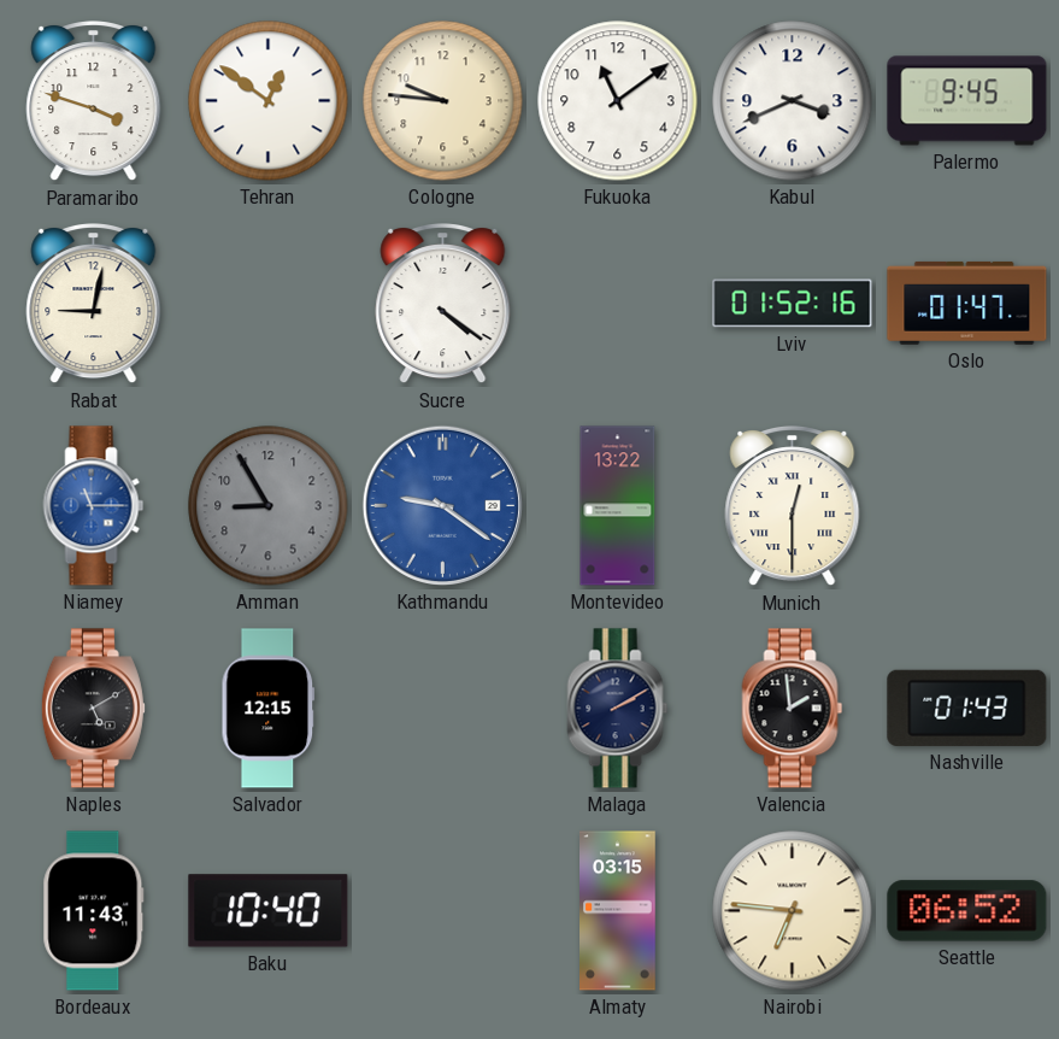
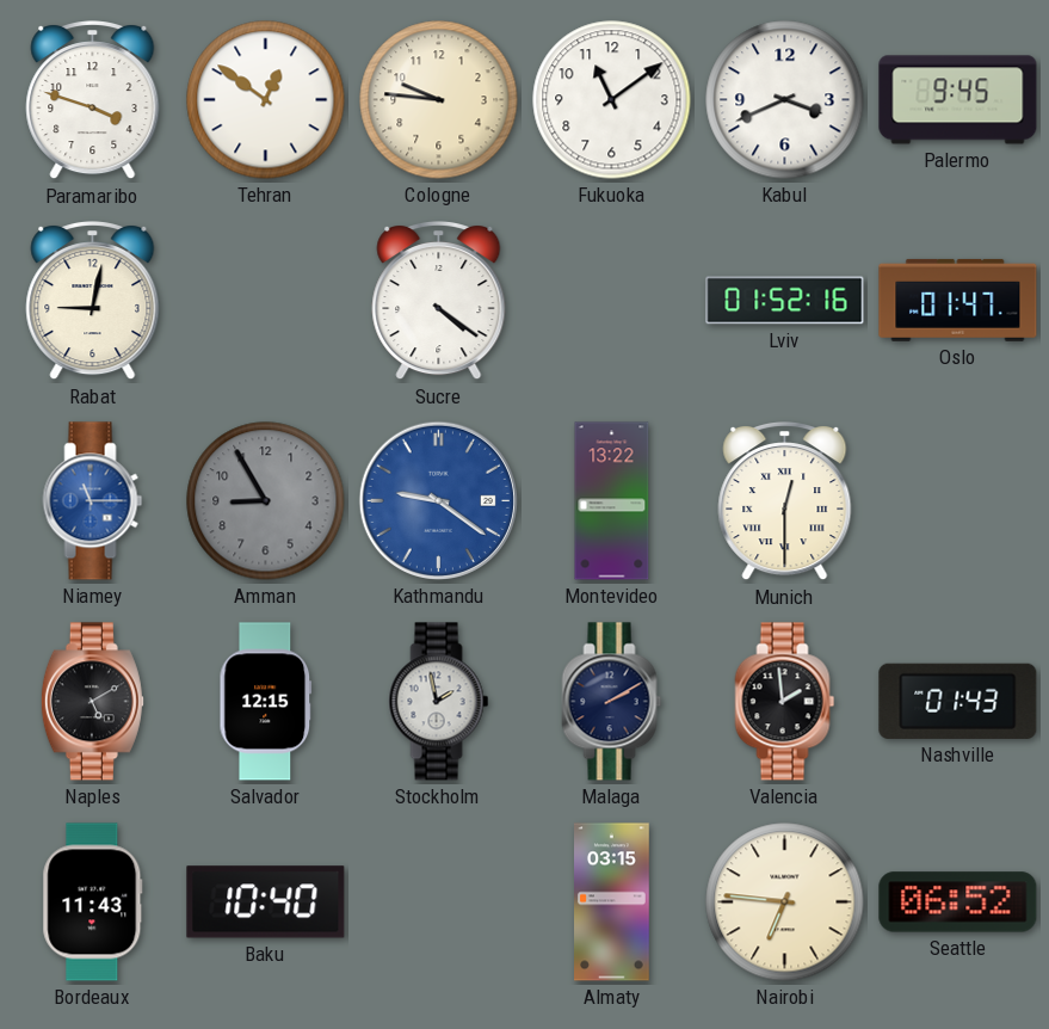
Stockholm: none -> 1:58
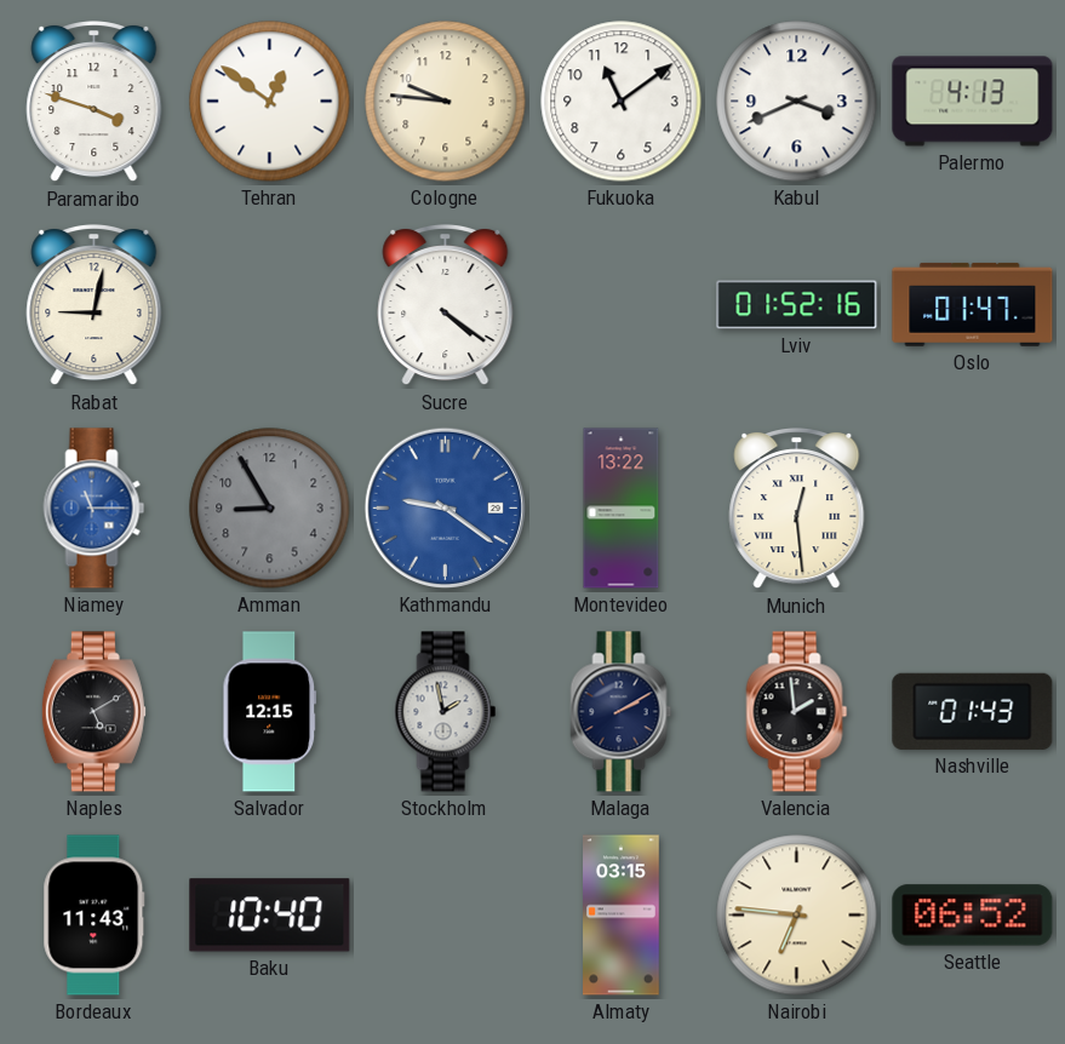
Palermo: 9:45 -> 4:13
Munich: 12:30 -> 12:29
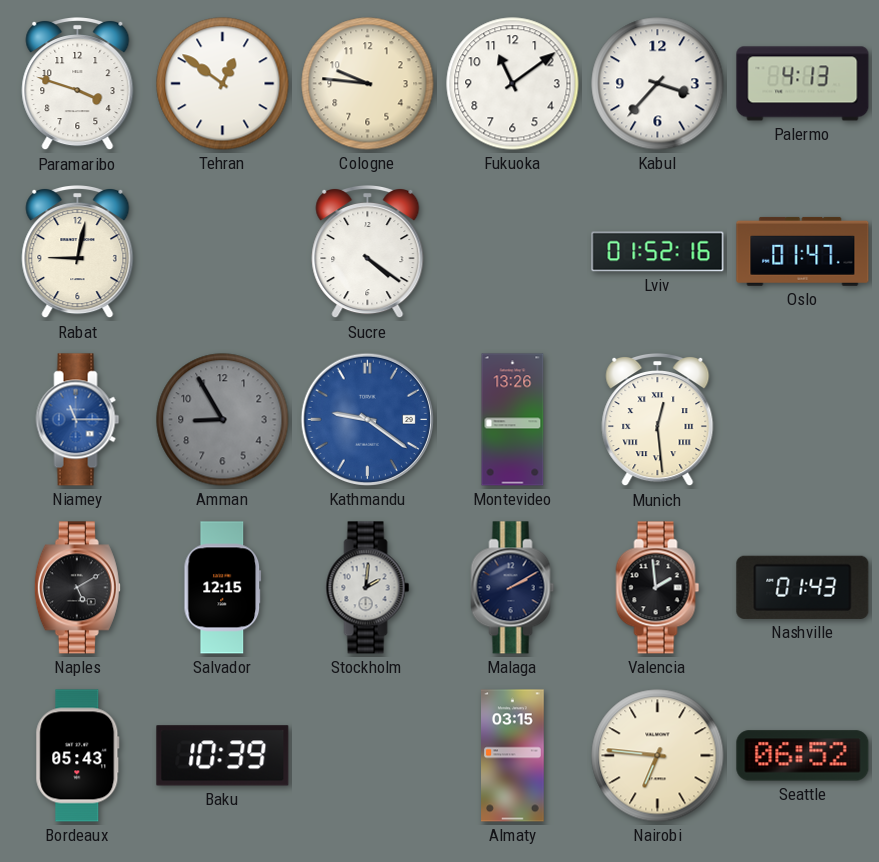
Kabul: 3:41 -> 3:37
Montevideo: 13:22 -> 13:26
Stockholm: 1:58 -> 2:01
Bordeaux: 11:43 -> 05:43
Baku: 10:40 -> 10:39
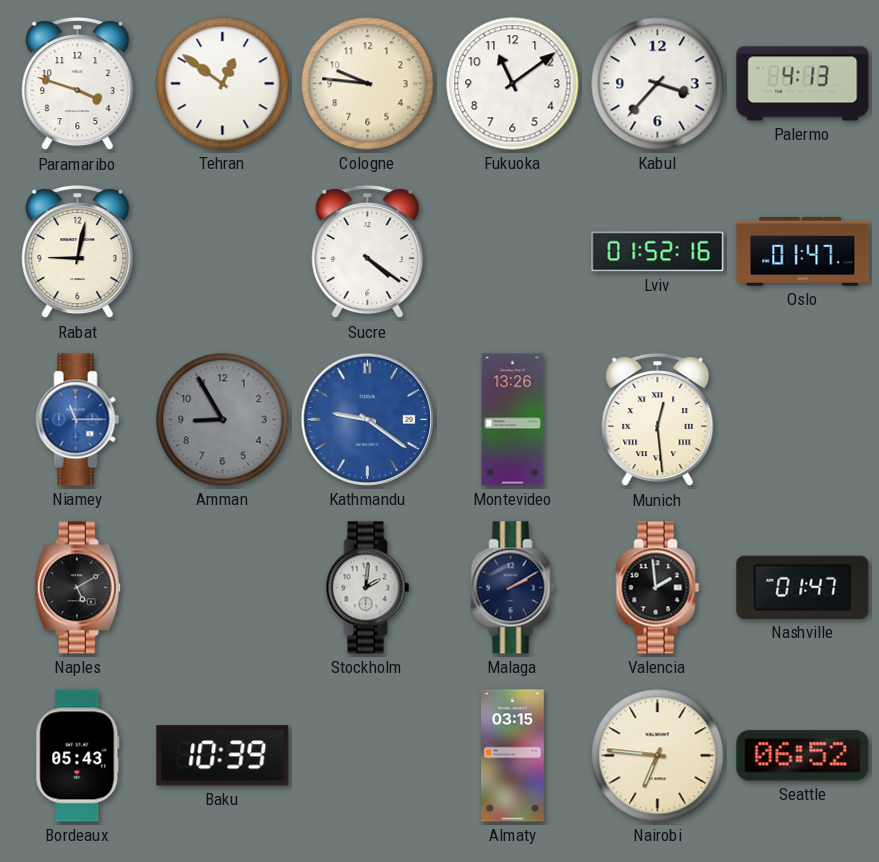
Salvador: 12:15 -> none
Nashville: 01:43 -> 01:47
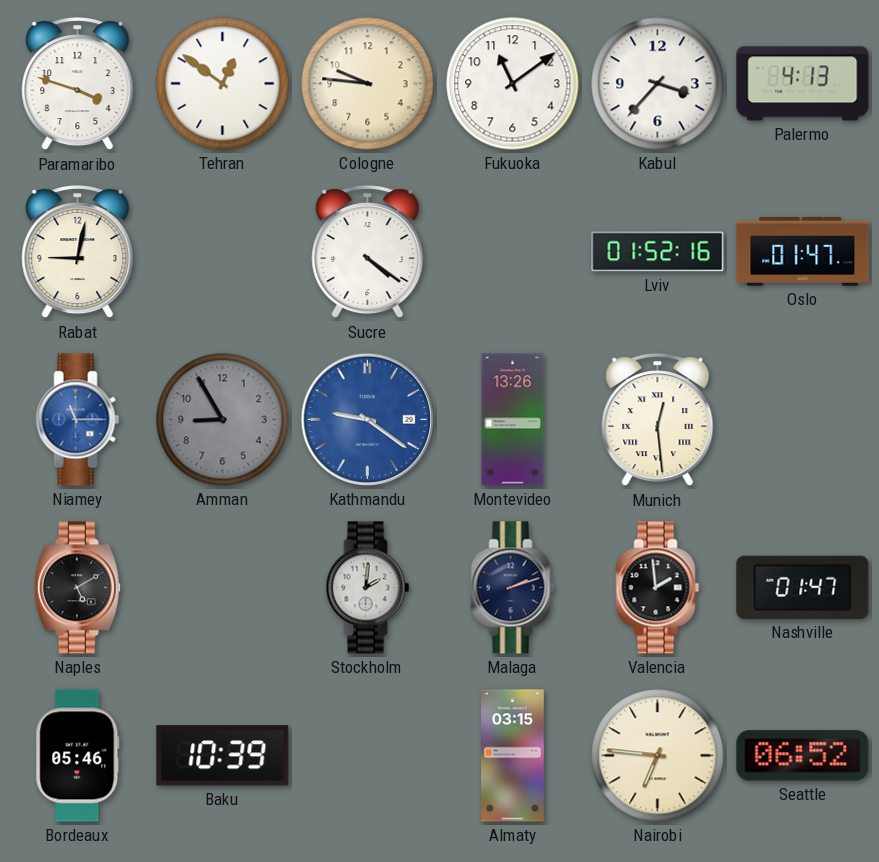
Malaga: 2:10 -> 2:12
Bordeaux: 05:43 -> 05:46
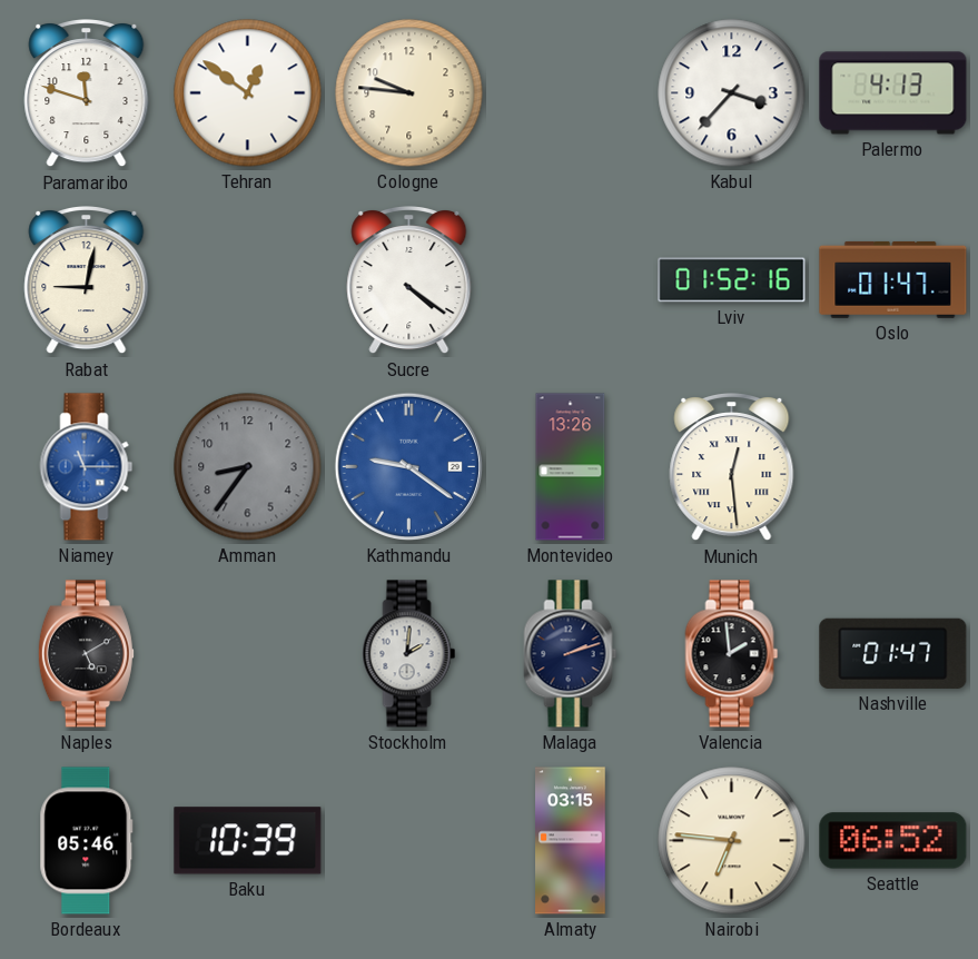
Paramaribo: 3:48 -> 11:48
Fukuoka: 11:09 -> none
Amman: 8:55 -> 8:36
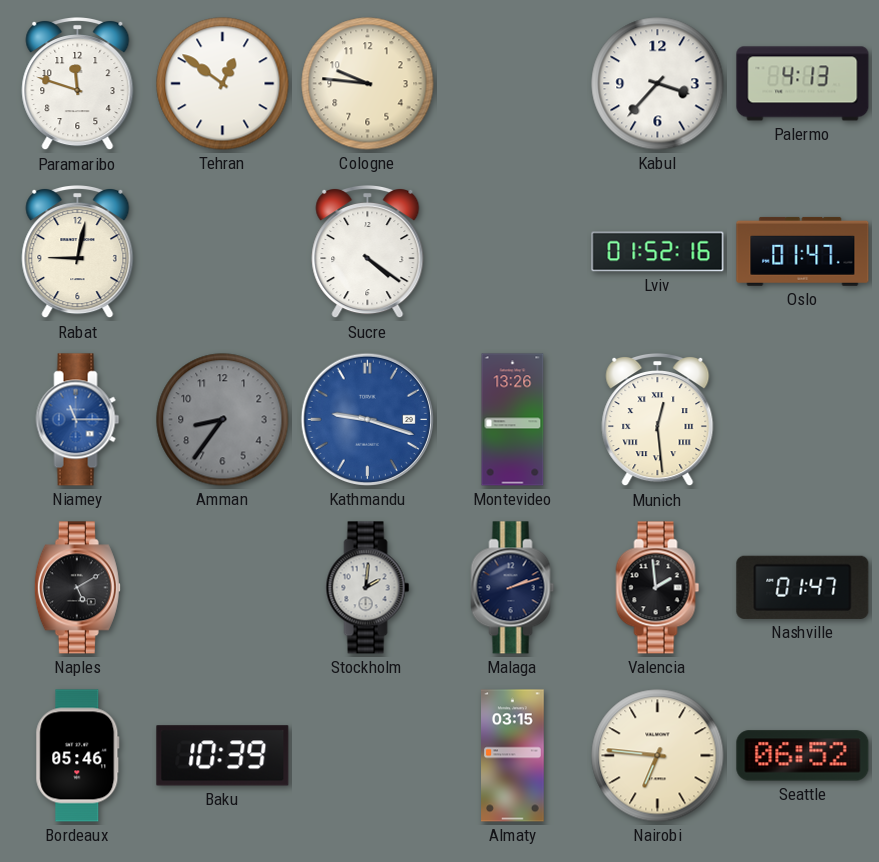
Kathmandu: 9:21 -> 9:18
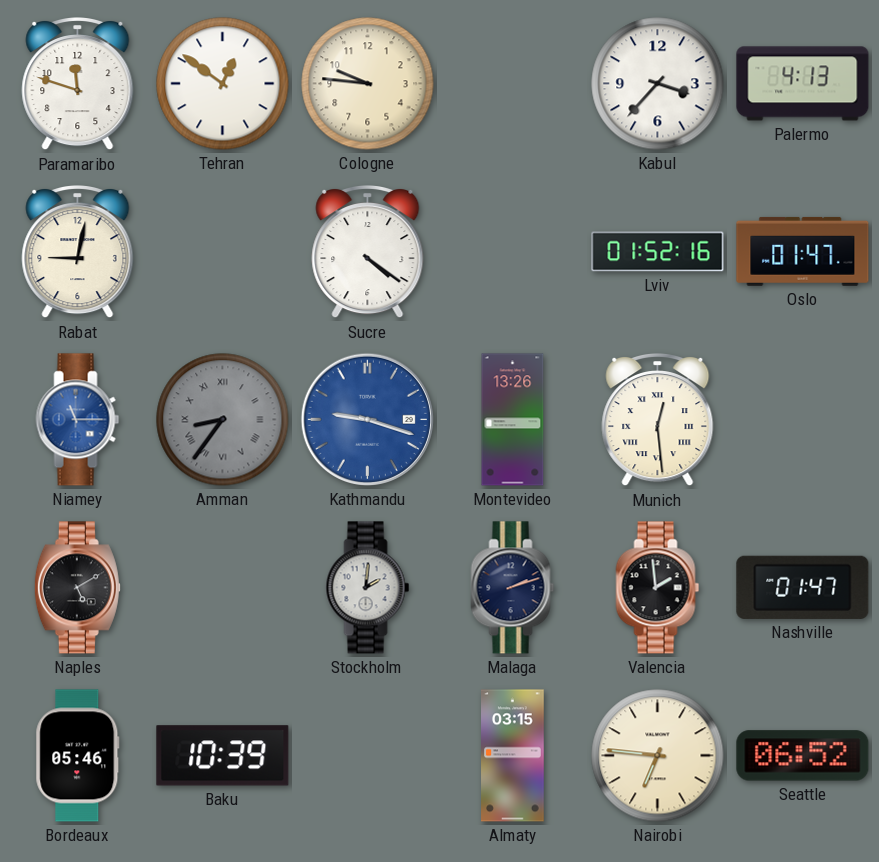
Amman numerals: Arabic -> Roman
